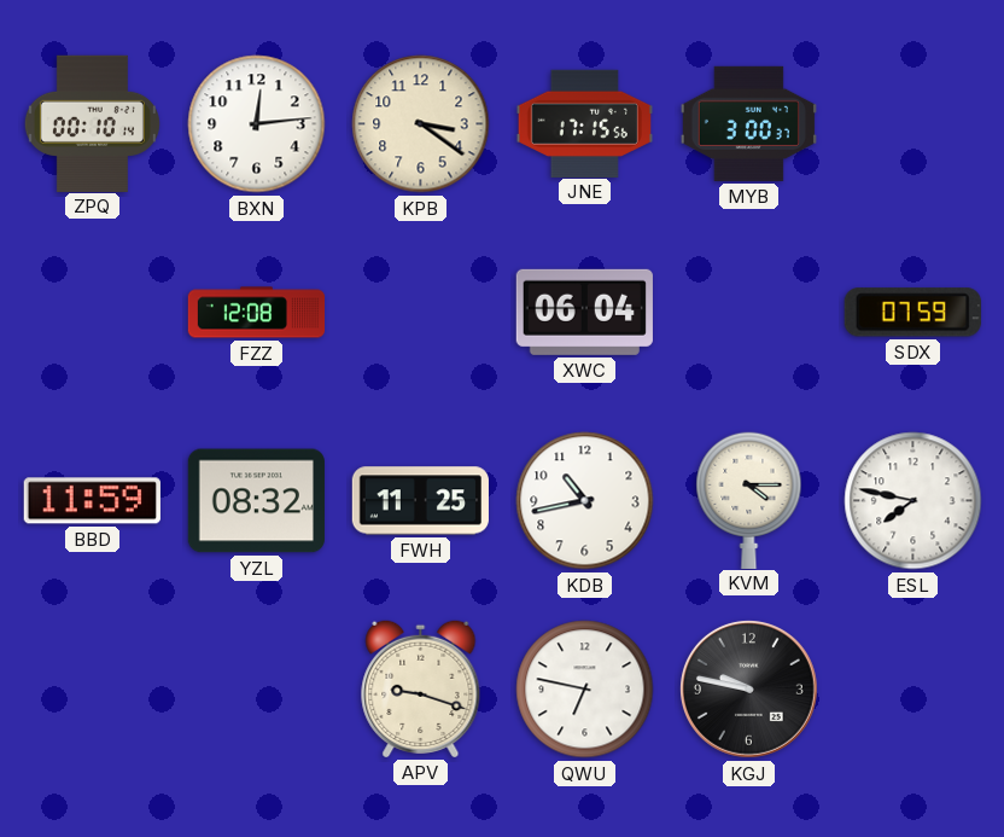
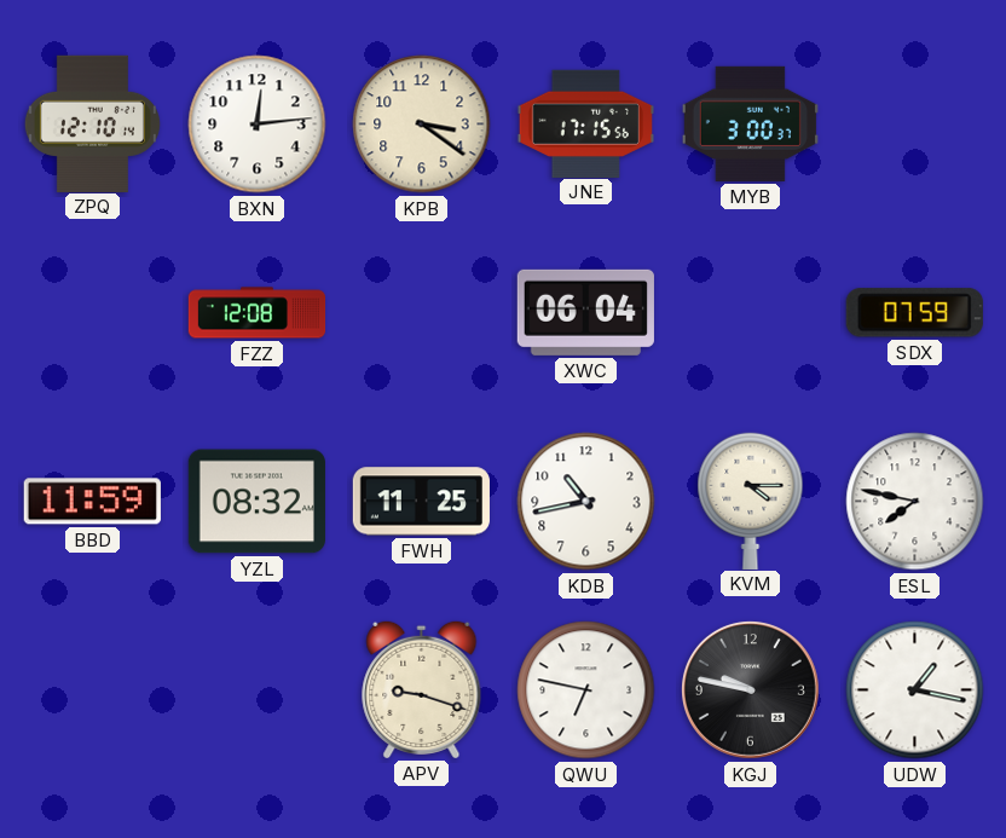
ZPQ: 00:10 -> 12:10
UDW: none -> 1:17
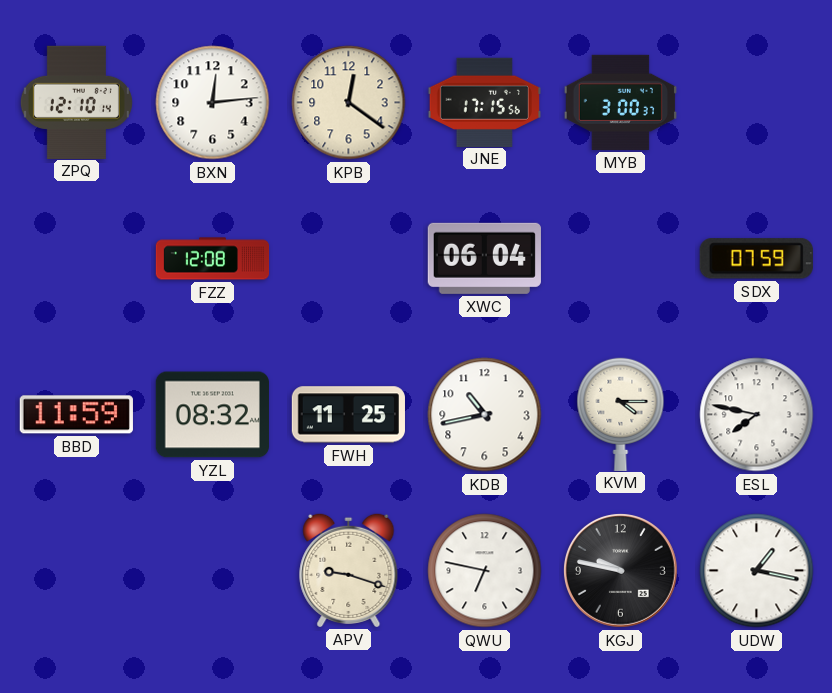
KPB: 3:21 -> 12:21
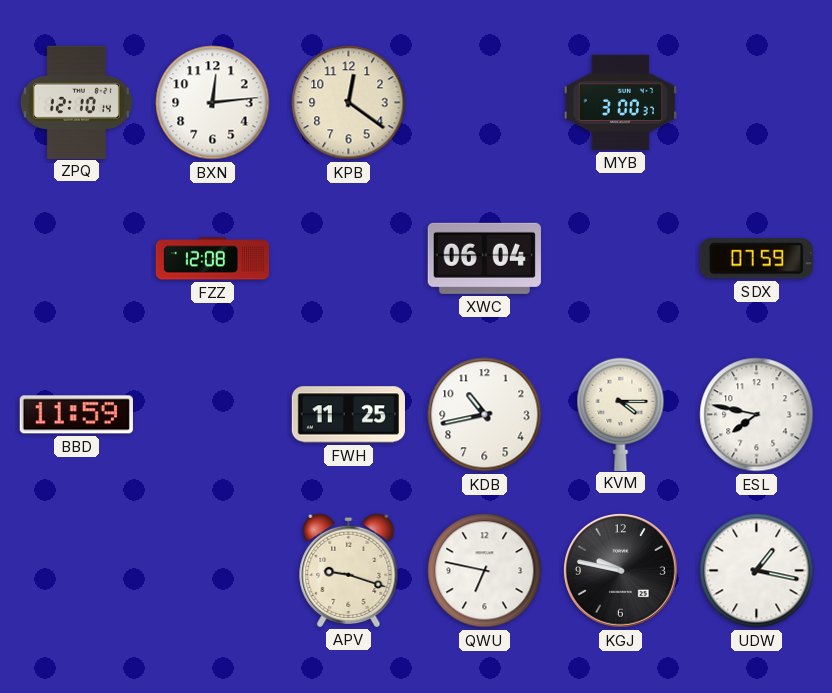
JNE: 17:15 -> none
YZL: 08:32 -> none
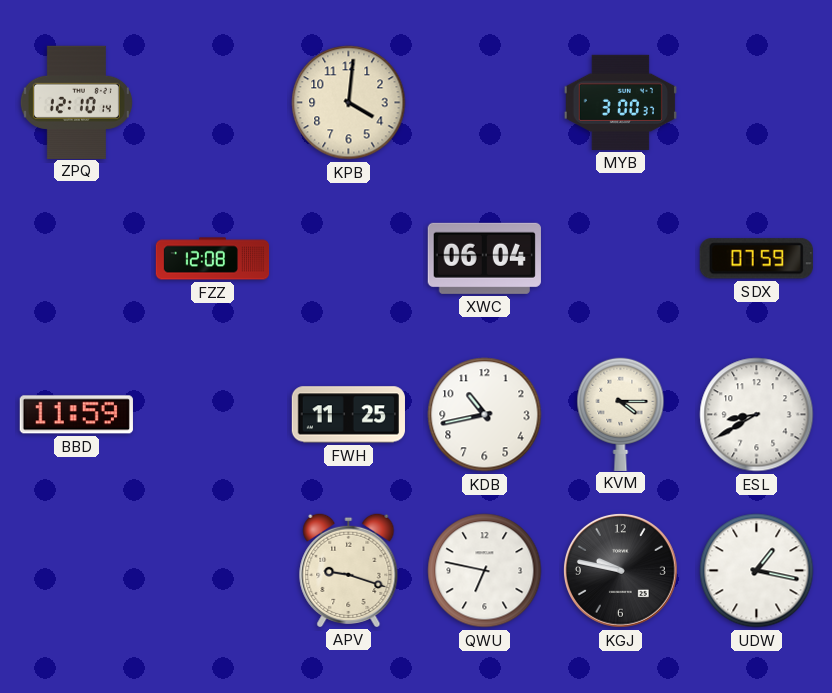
BXN: 12:14 -> none
KPB: 12:21 -> 4:01
ESL: 7:47 -> 8:40
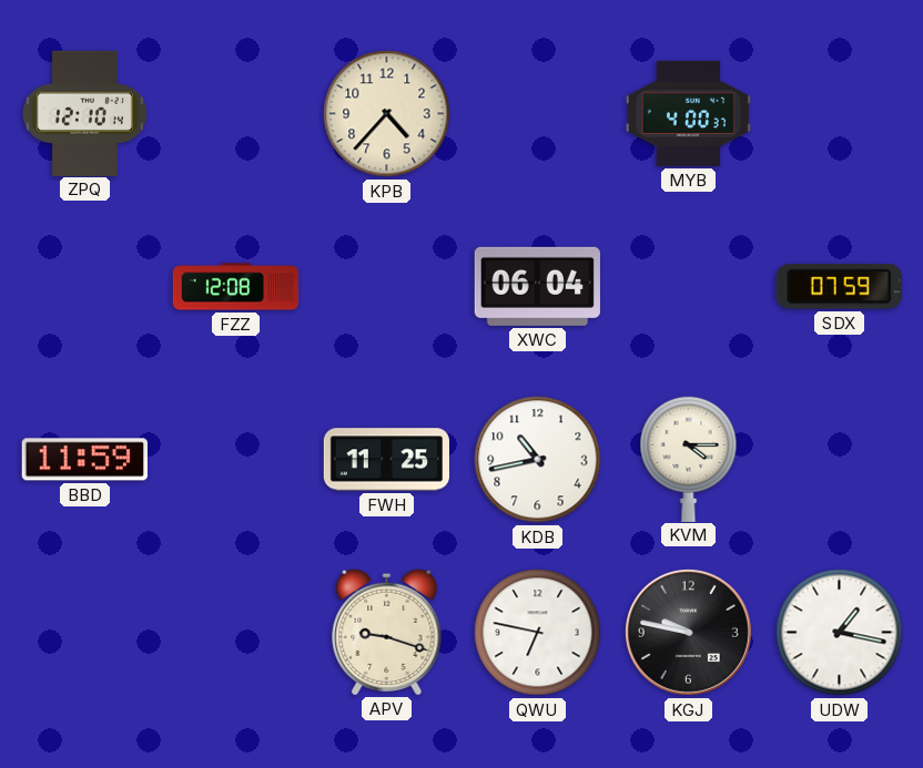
KPB: 4:01 -> 4:37
MYB: 3:00 -> 4:00
ESL: 8:40 -> none
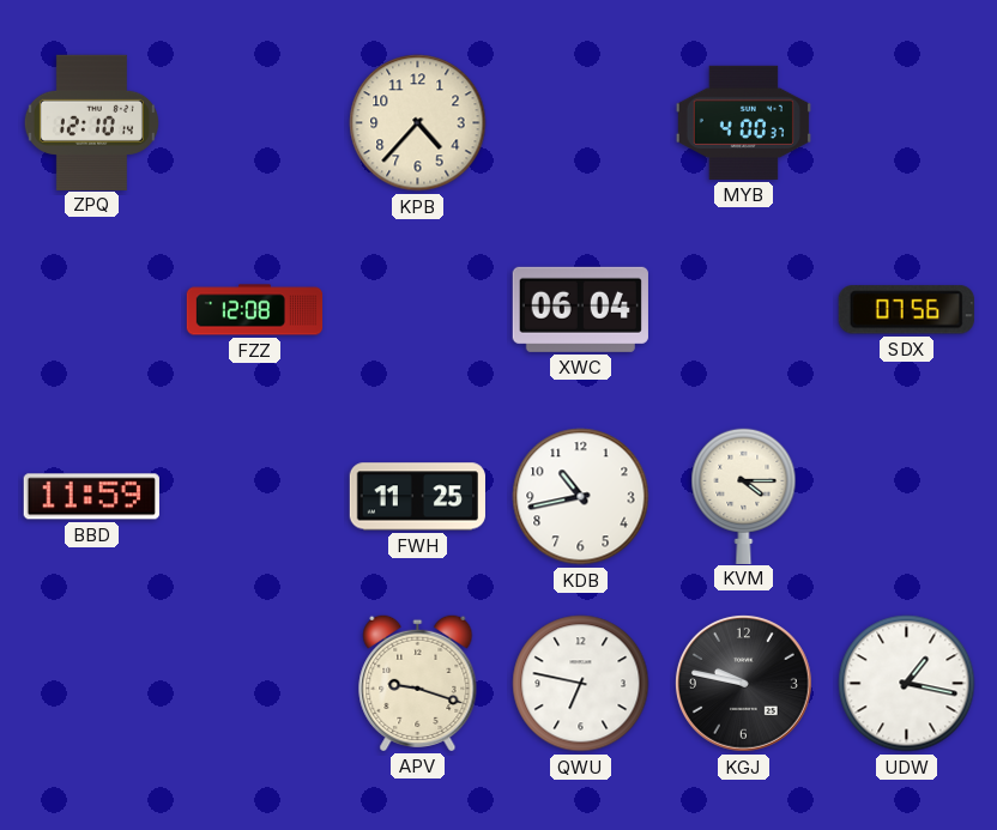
SDX: 07:59 -> 07:56
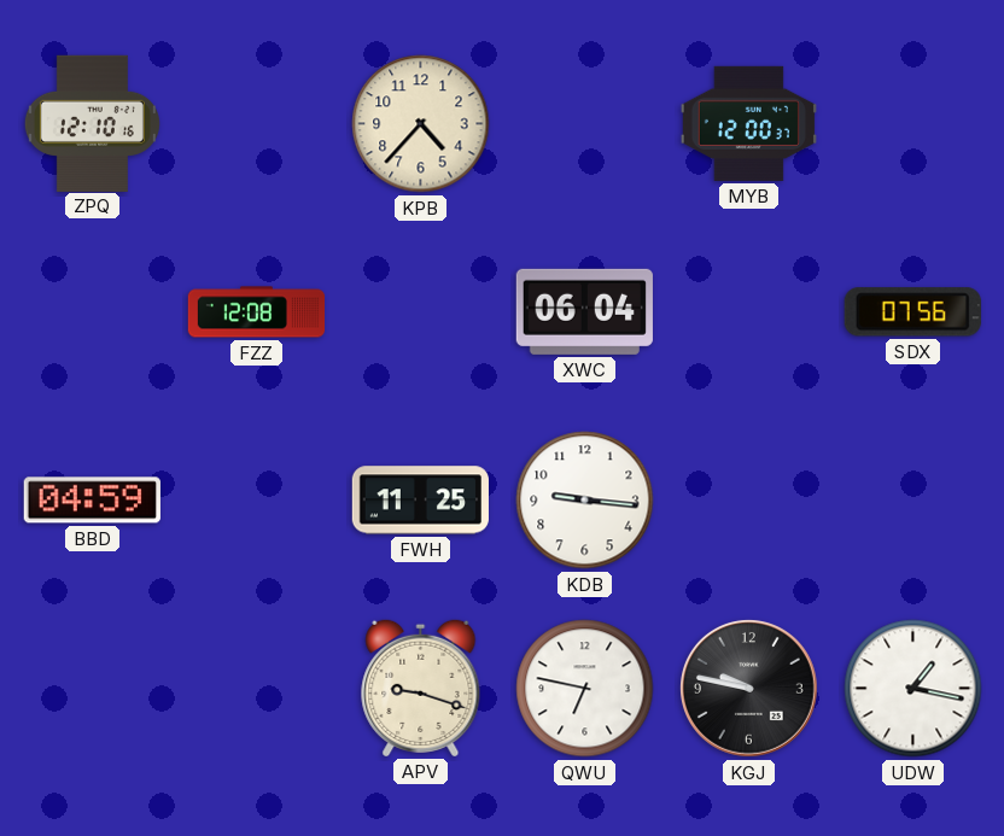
ZPQ: 12:10:14 -> 12:10:16
MYB: 4:00 -> 12:00
BBD: 11:59 -> 04:59
KDB: 10:43 -> 9:16
KVM: 4:15 -> none
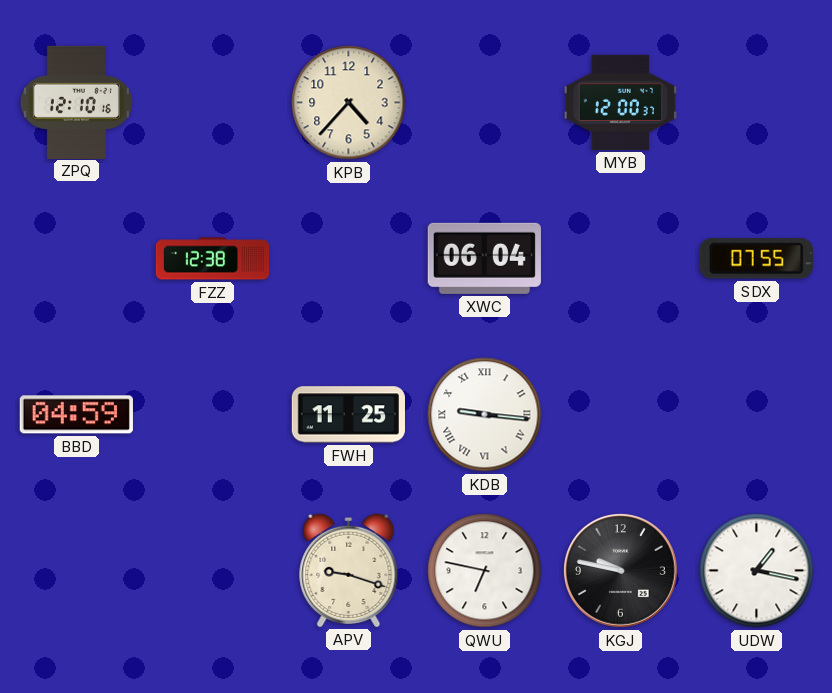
FZZ: 12:08 -> 12:38
SDX: 07:56 -> 07:55
KDB numerals: Arabic -> Roman
